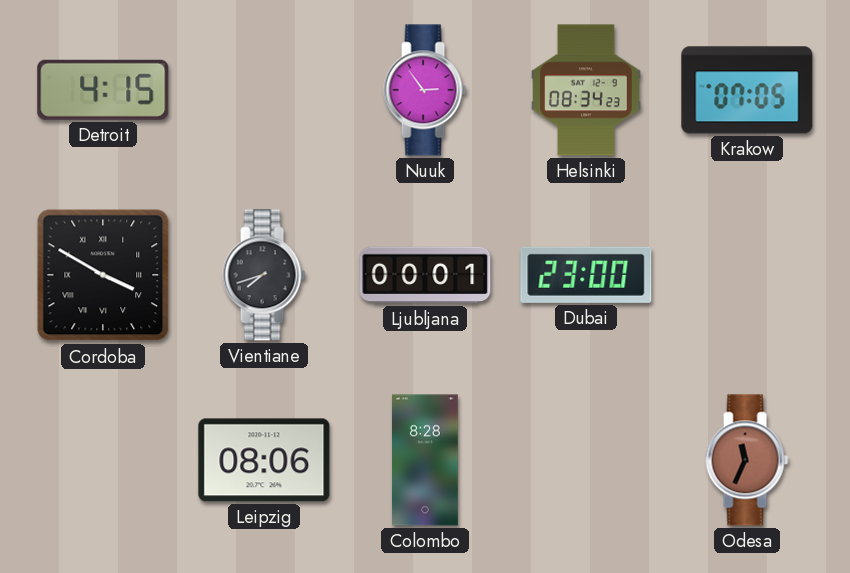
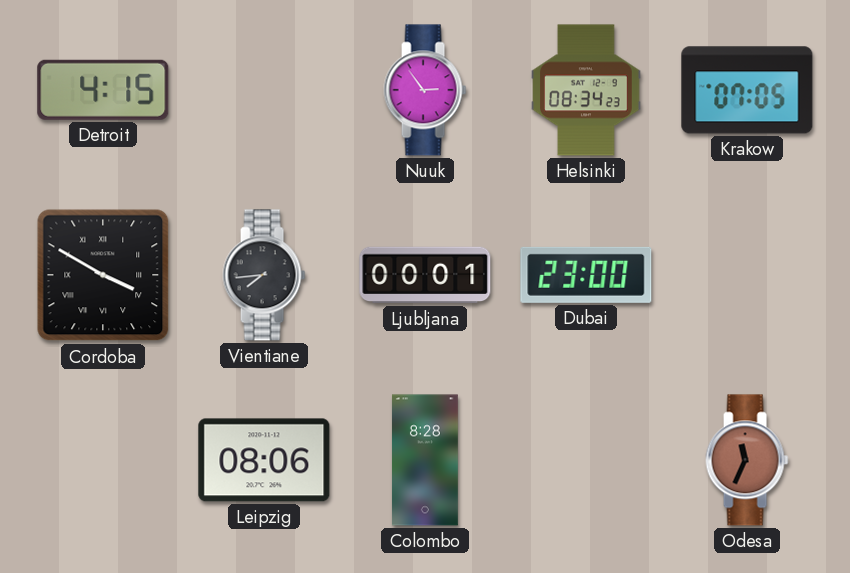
Vientiane: 7:42 -> 7:44
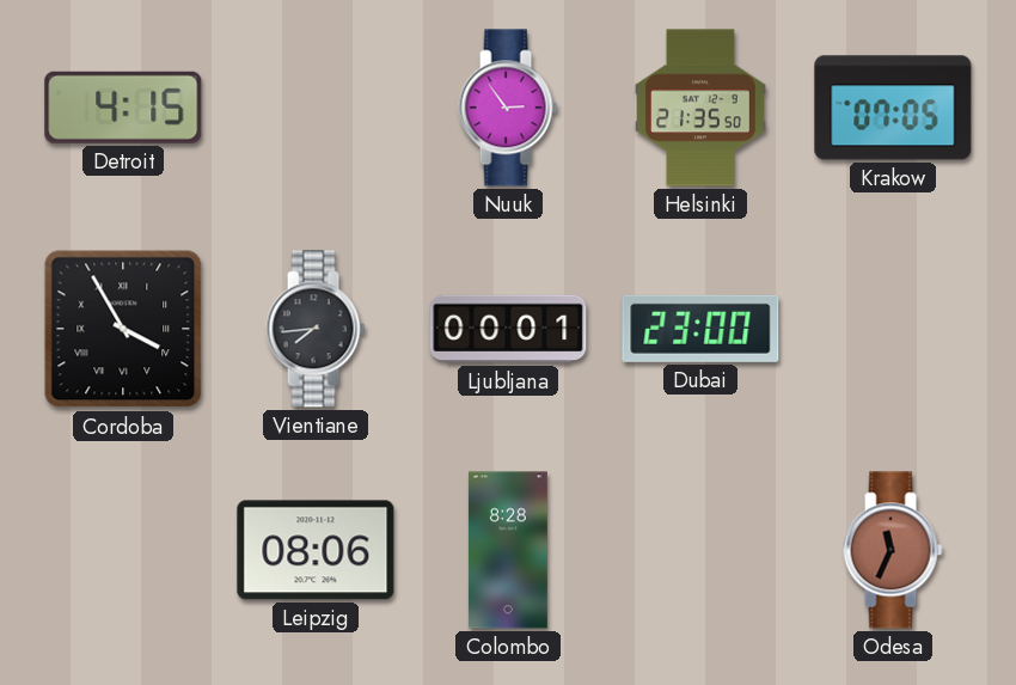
Helsinki: 08:34 -> 21:35
Cordoba: 3:50 -> 3:55
